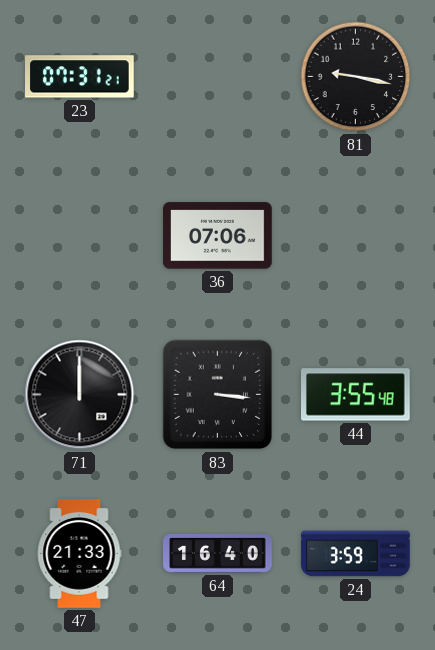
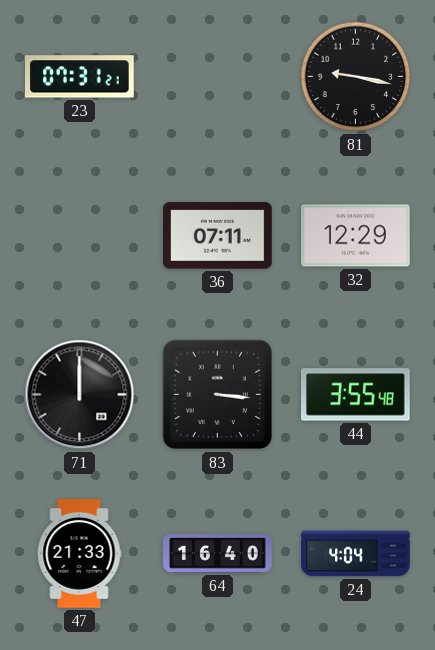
36: 07:06 -> 07:11
32: none -> 12:29
24: 3:59 -> 4:04
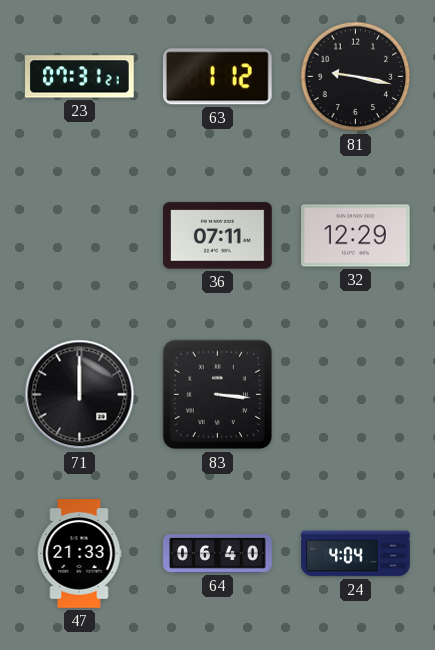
63: none -> 1:12
44: 3:55 -> none
64: 16:40 -> 06:40
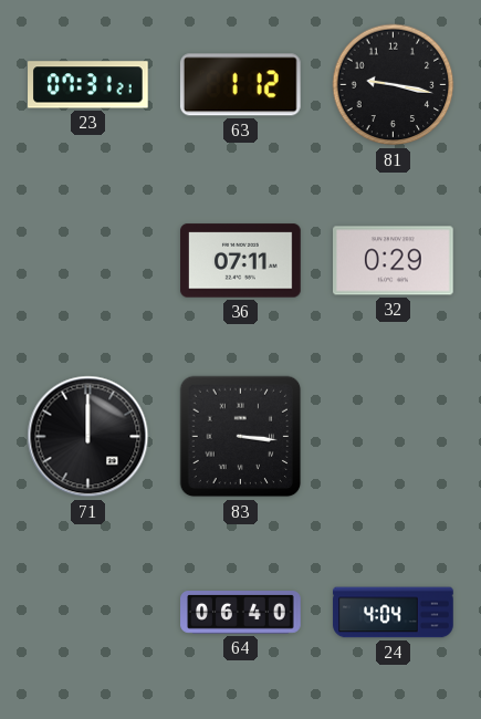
32: 12:29 -> 0:29
47: 21:33 -> none
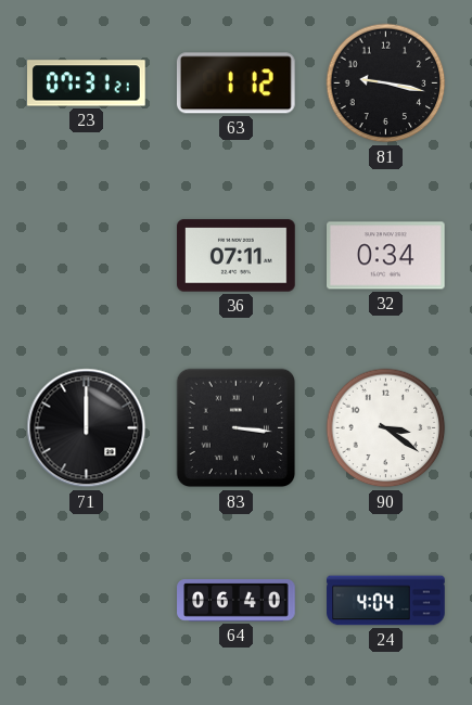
32: 0:29 -> 0:34
90: none -> 3:21
